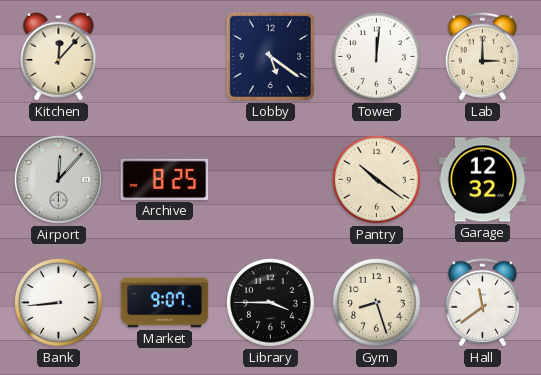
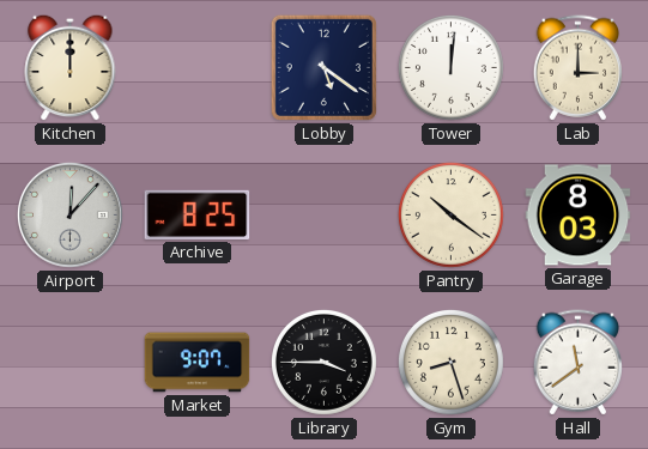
Kitchen: 12:07 -> 12:00
Garage: 12:32 -> 8:03
Bank: 8:44 -> none
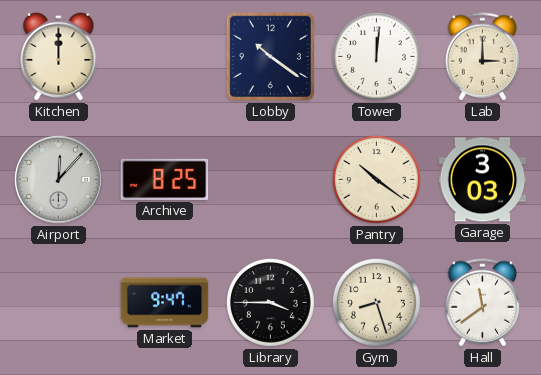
Lobby: 5:21 -> 10:21
Garage: 8:03 -> 3:03
Market: 9:07 -> 9:47
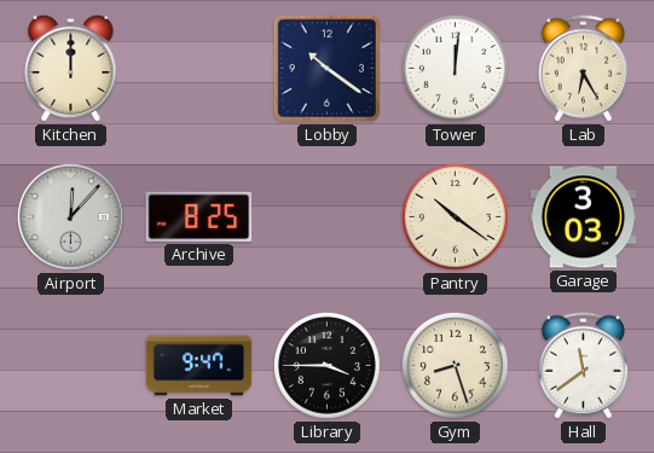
Lab: 3:00 -> 6:25
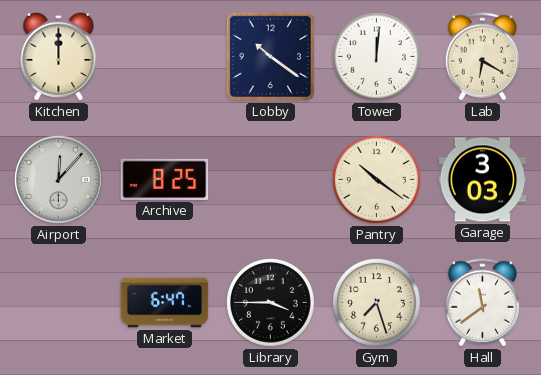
Lab: 6:25 -> 6:20
Market: 9:47 -> 6:47
Gym: 8:27 -> 7:27
